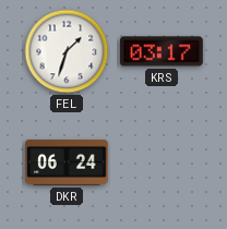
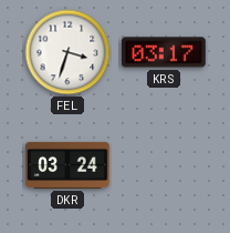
FEL: 1:33 -> 3:33
DKR: 06:24 -> 03:24
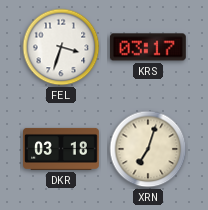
DKR: 03:24 -> 03:18
XRN: none -> 7:03
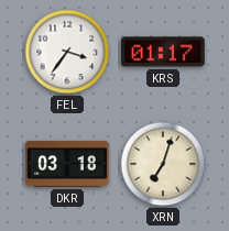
FEL: 3:33 -> 3:36
KRS: 03:17 -> 01:17
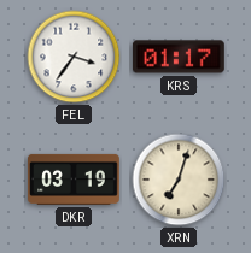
DKR: 03:18 -> 03:19
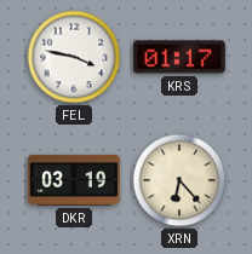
FEL: 3:36 -> 3:47
XRN: 7:03 -> 6:23
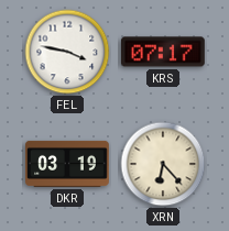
KRS: 01:17 -> 07:17
